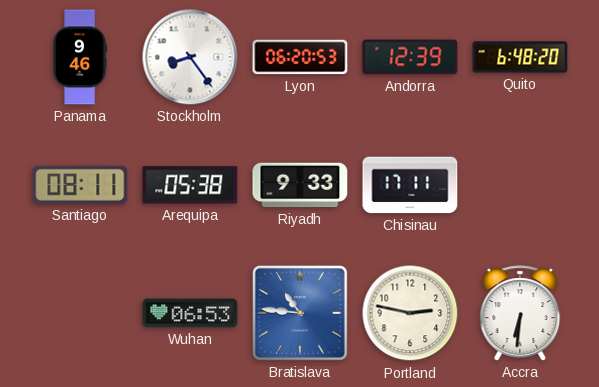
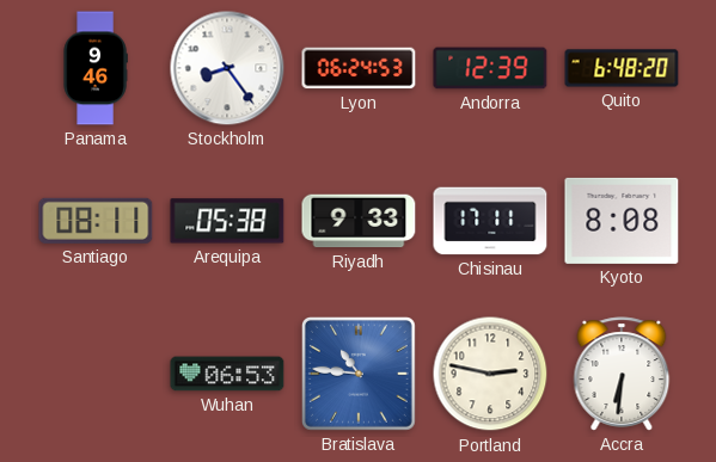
Lyon: 06:20 -> 06:24
Kyoto: none -> 8:08
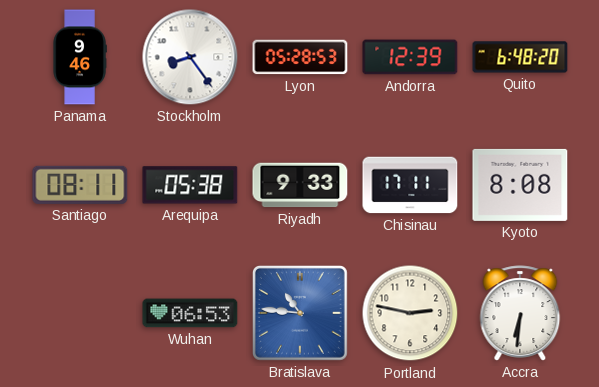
Lyon: 06:24 -> 05:28
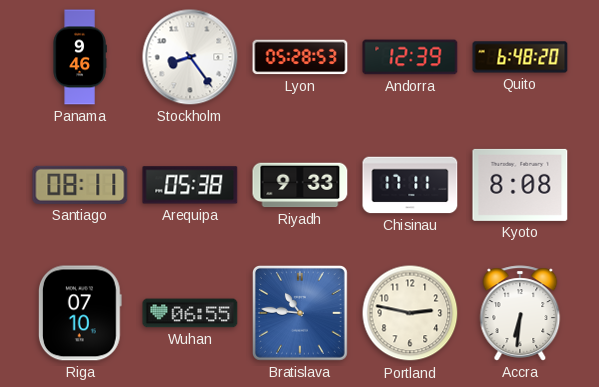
Riga: none -> 07:10
Wuhan: 06:53 -> 06:55
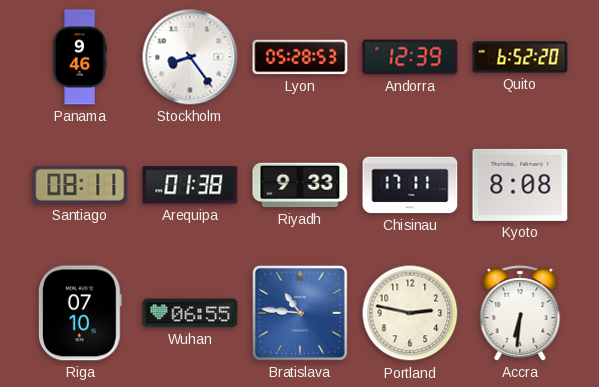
Quito: 6:48 -> 6:52
Arequipa: 05:38 -> 01:38
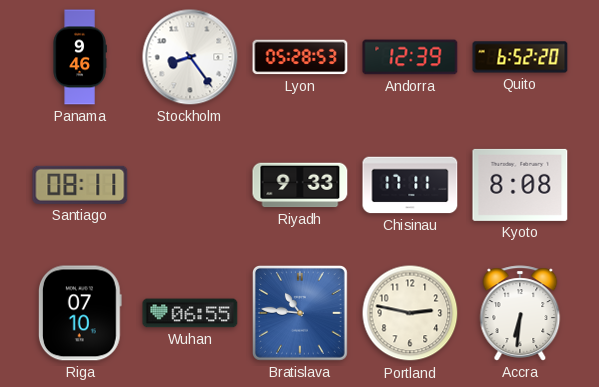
Arequipa: 01:38 -> none
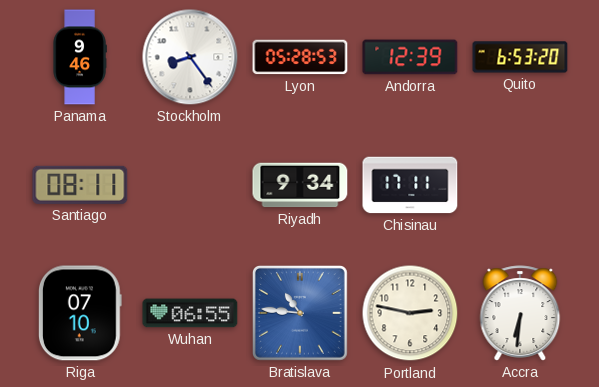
Quito: 6:52 -> 6:53
Riyadh: 9:33 -> 9:34
Kyoto: 8:08 -> none
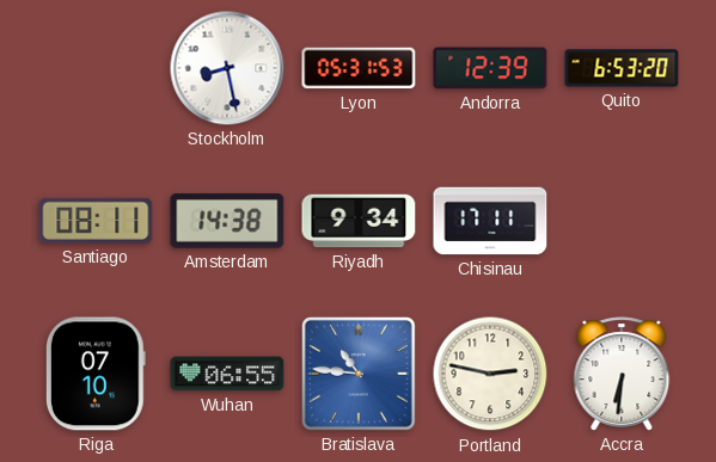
Panama: 9:46 -> none
Stockholm: 8:24 -> 8:28
Lyon: 05:28 -> 05:31
Amsterdam: none -> 14:38
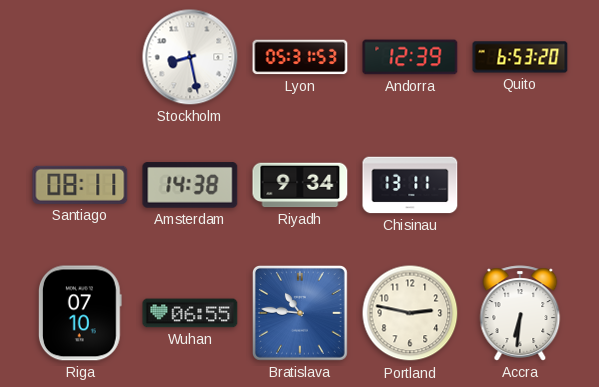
Chisinau: 17:11 -> 13:11
